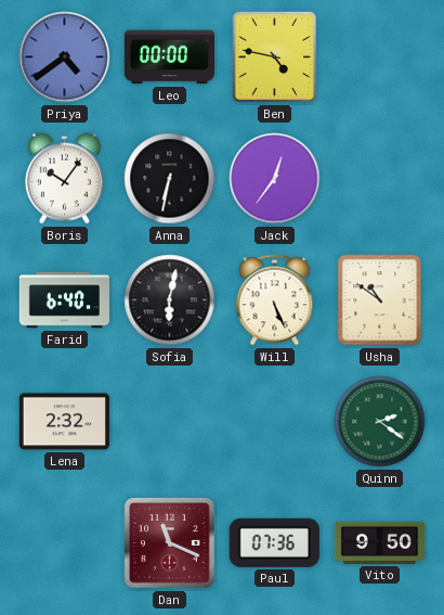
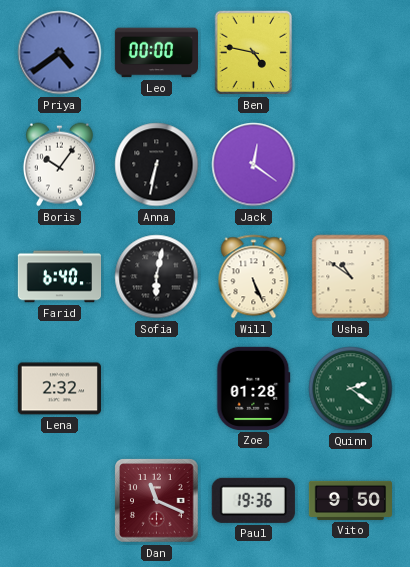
Jack: 12:36 -> 12:21
Zoe: none -> 01:28
Paul: 07:36 -> 19:36
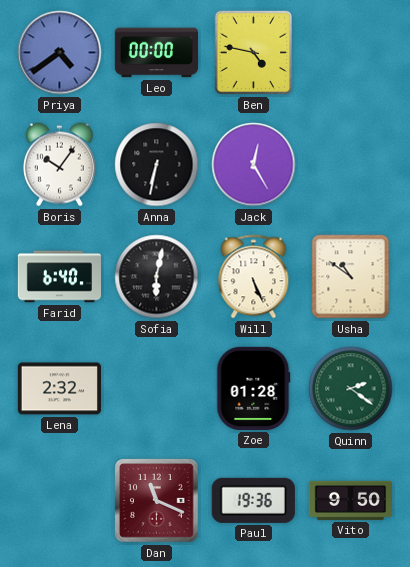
Jack: 12:21 -> 12:25
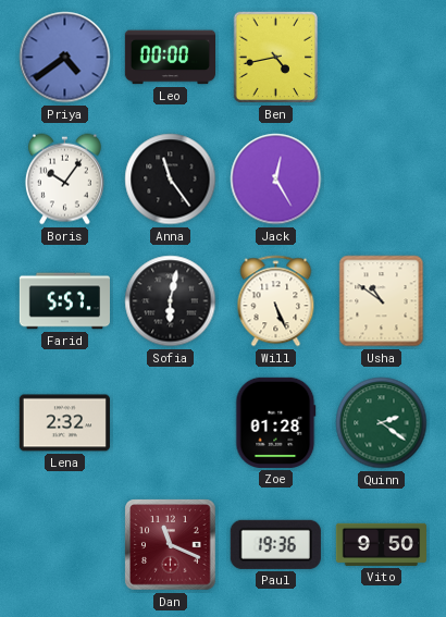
Ben: 4:47 -> 4:43
Anna: 6:32 -> 11:24
Farid: 6:40 -> 5:57
